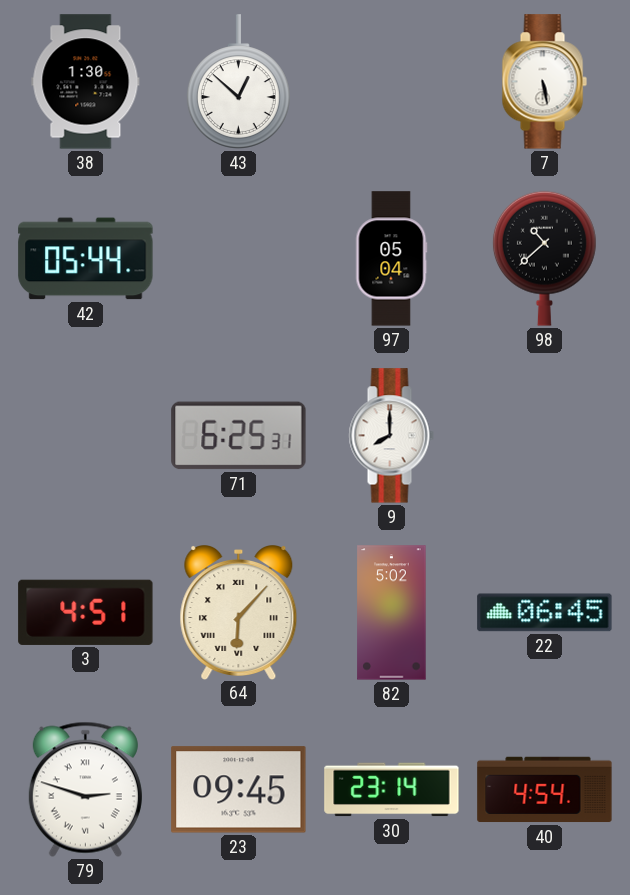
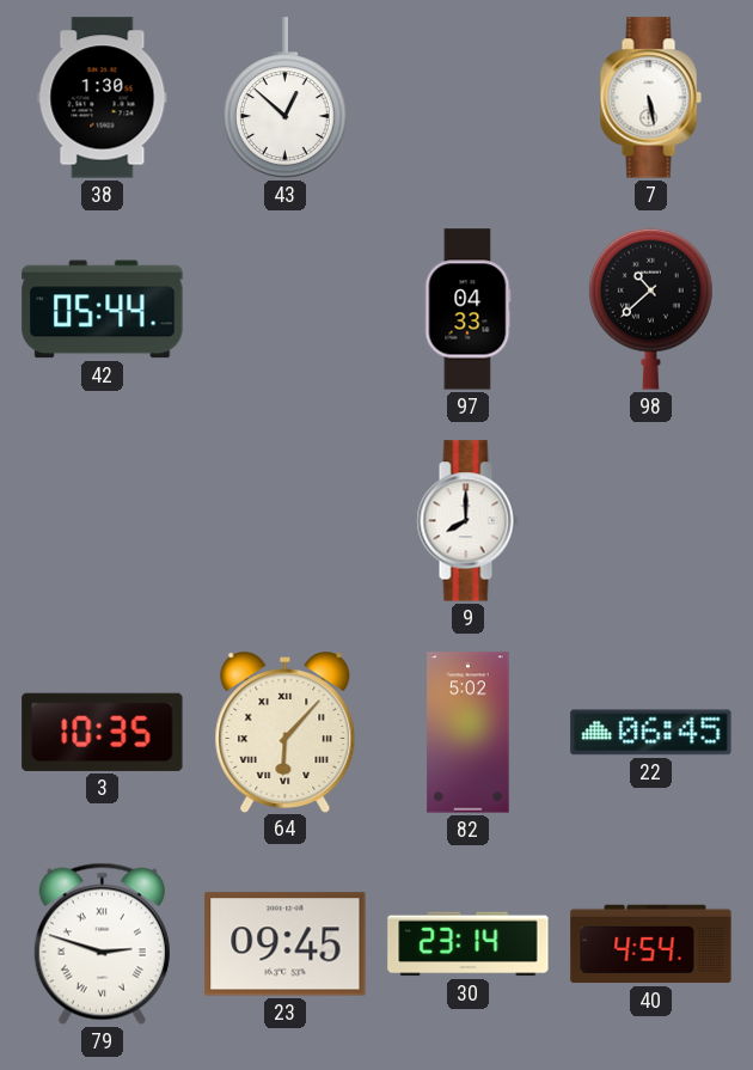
97: 05:04 -> 04:33
71: 6:25 -> none
3: 4:51 -> 10:35
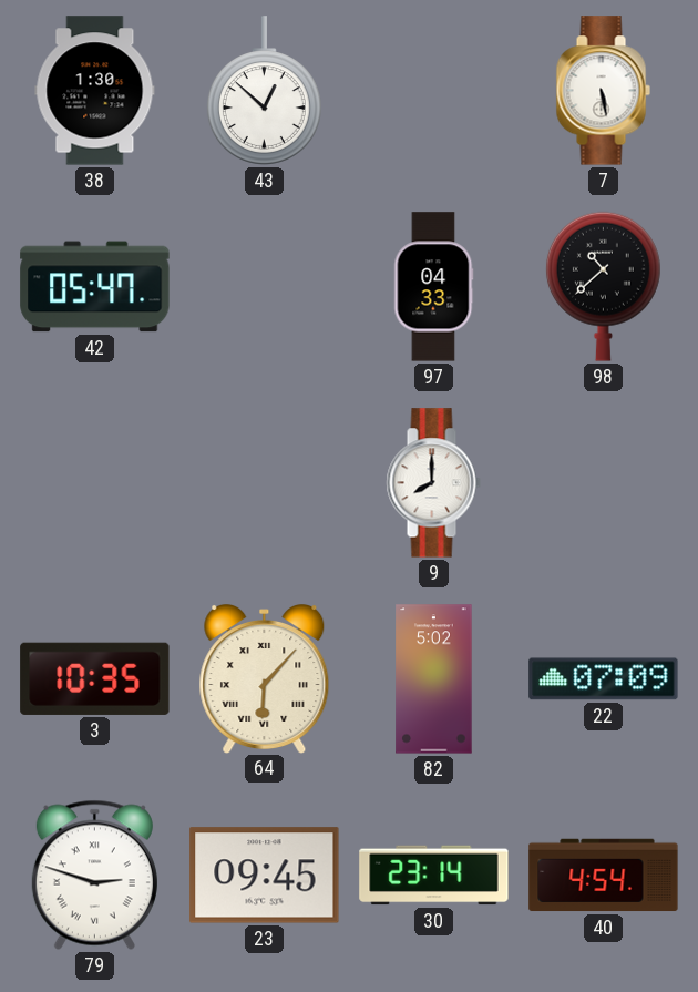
42: 05:44 -> 05:47
22: 06:45 -> 07:09
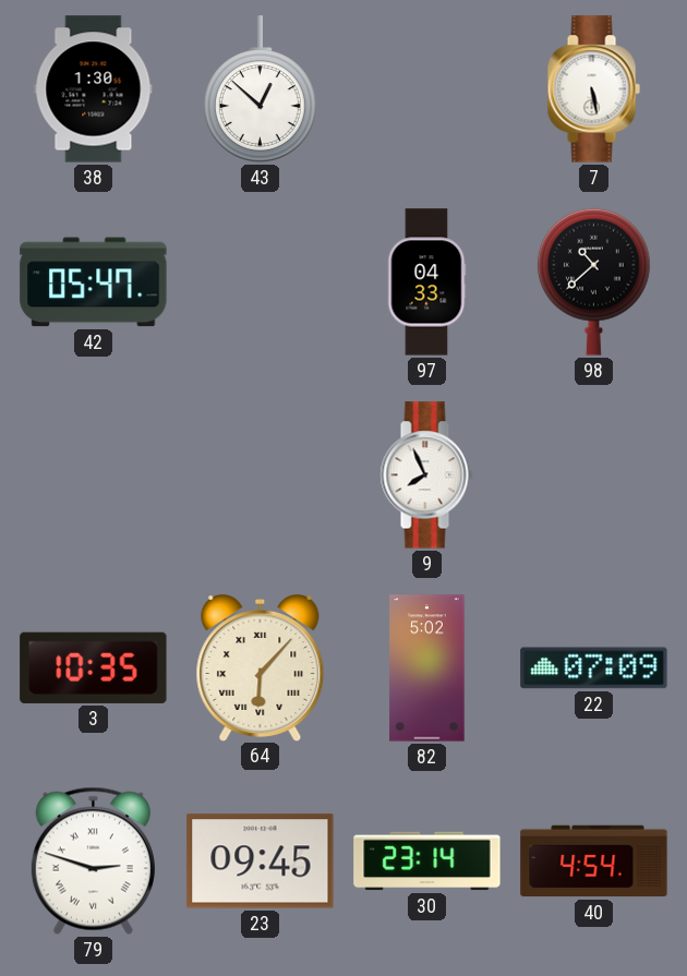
9: 8:00 -> 7:56
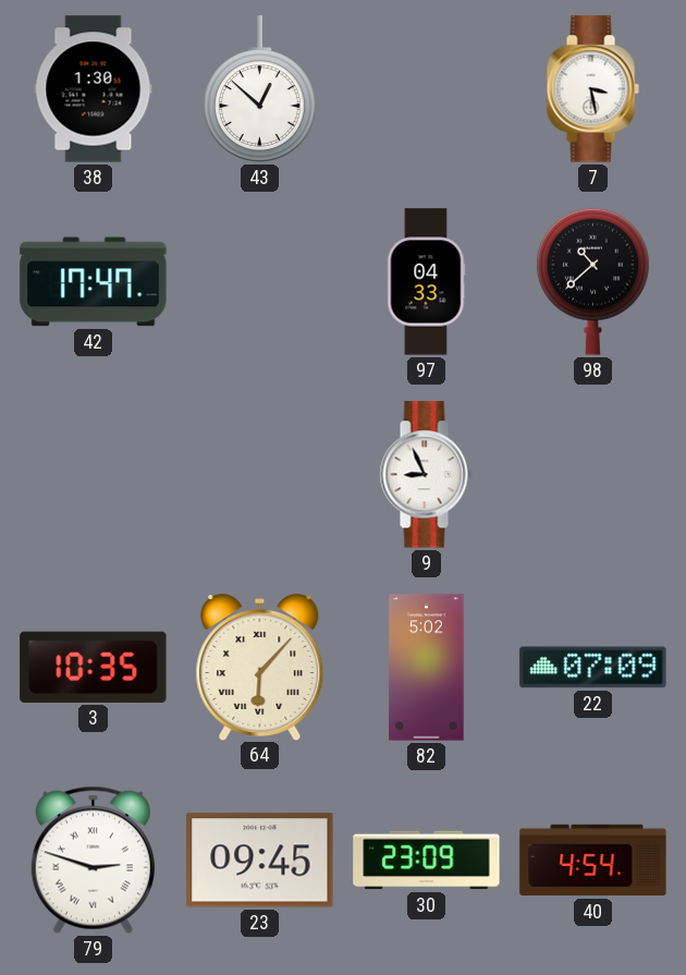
7: 5:28 -> 3:28
42: 05:47 -> 17:47
9: 7:56 -> 8:56
30: 23:14 -> 23:09
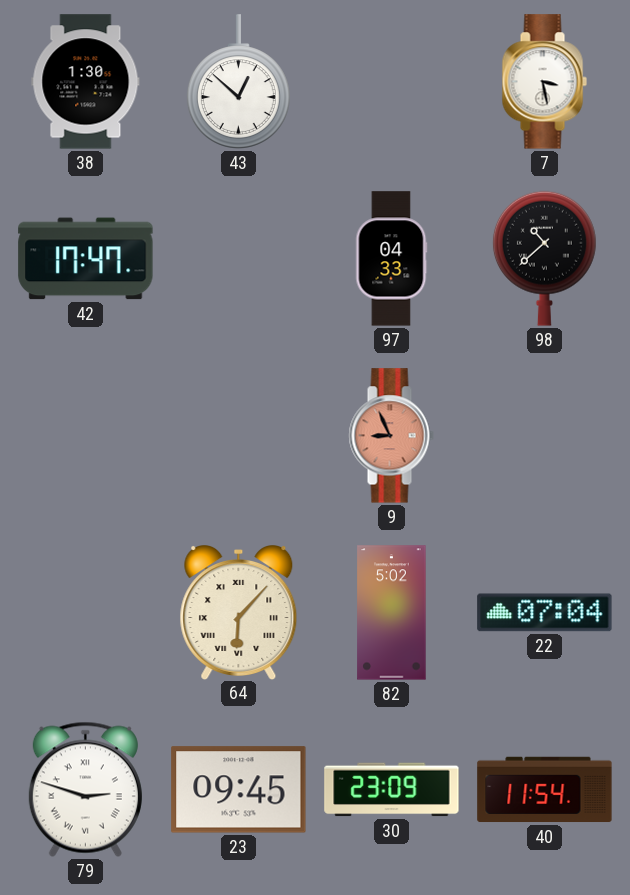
9 dial: white -> salmon
3: 10:35 -> none
22: 07:09 -> 07:04
40: 4:54 -> 11:54
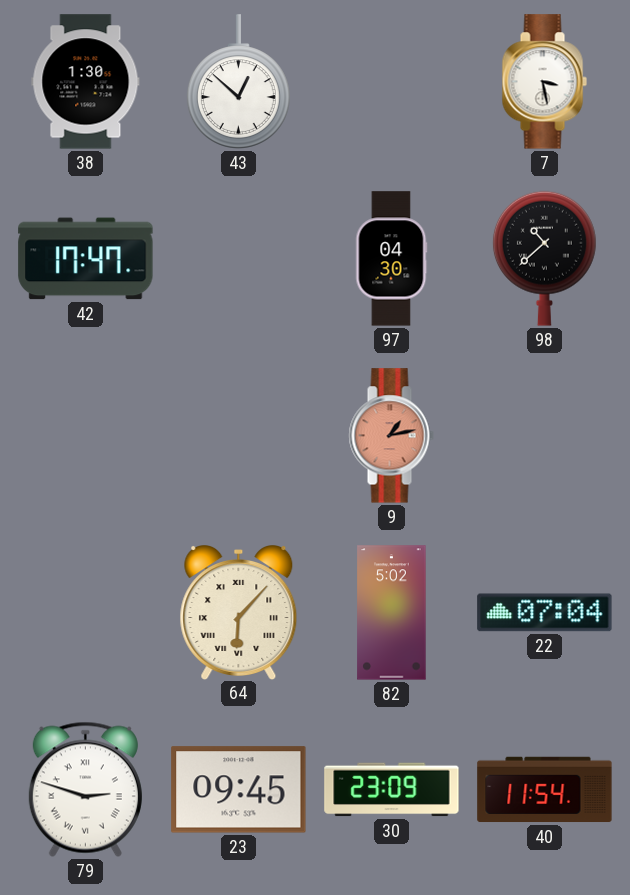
97: 04:33 -> 04:30
9: 8:56 -> 1:13
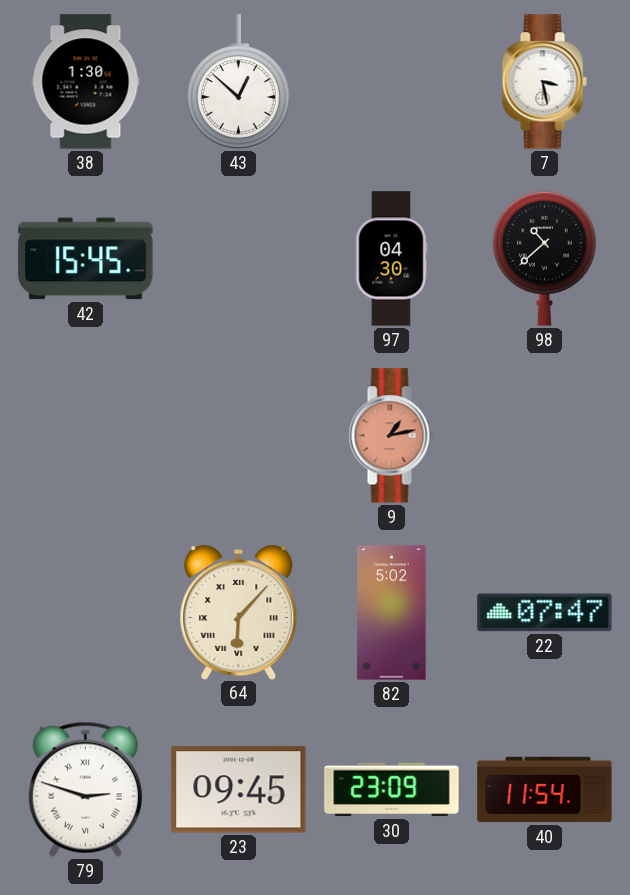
42: 17:47 -> 15:45
22: 07:04 -> 07:47
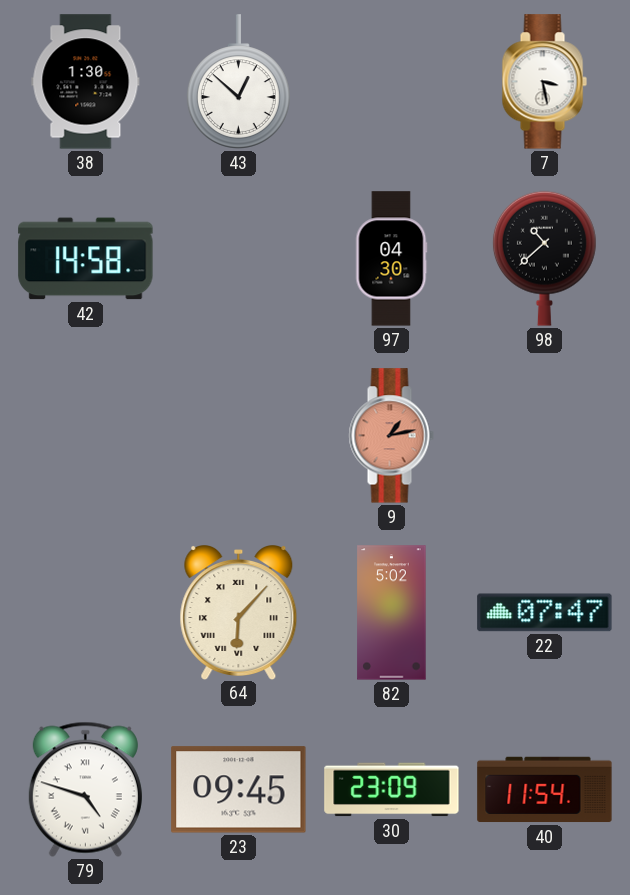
42: 15:45 -> 14:58
79: 2:48 -> 4:48
